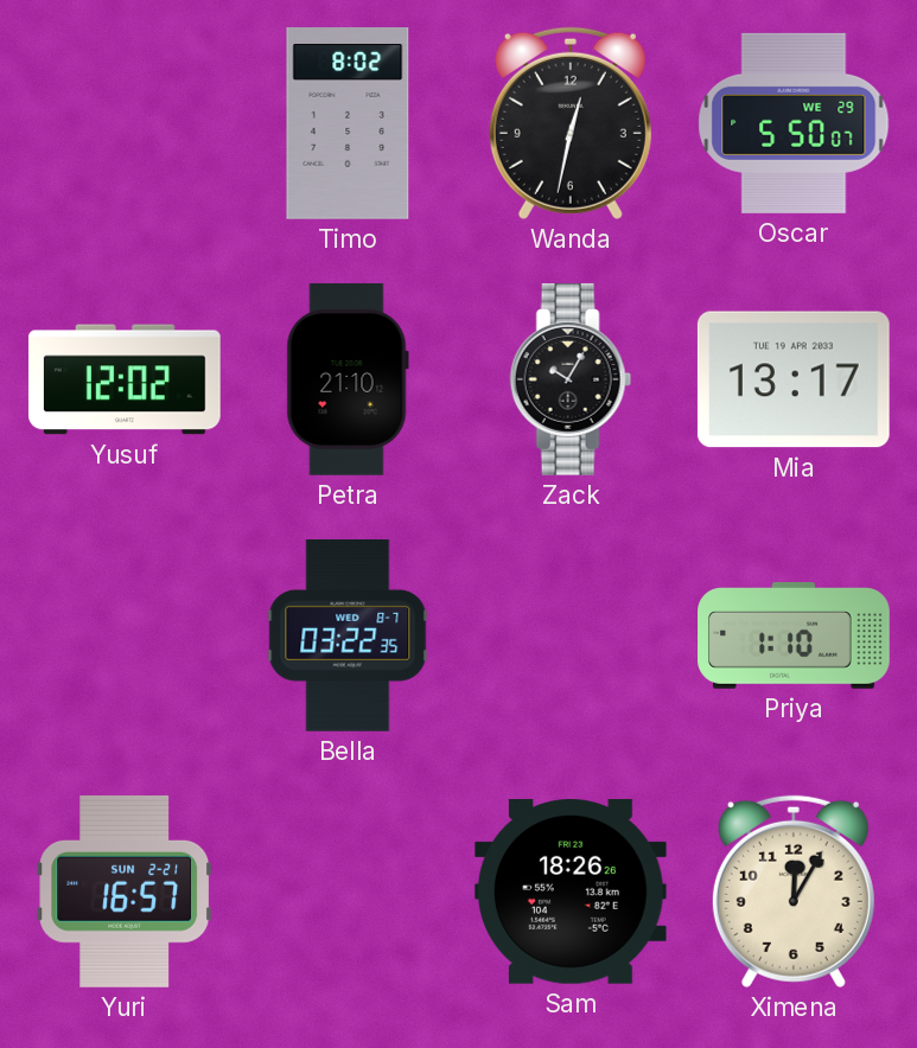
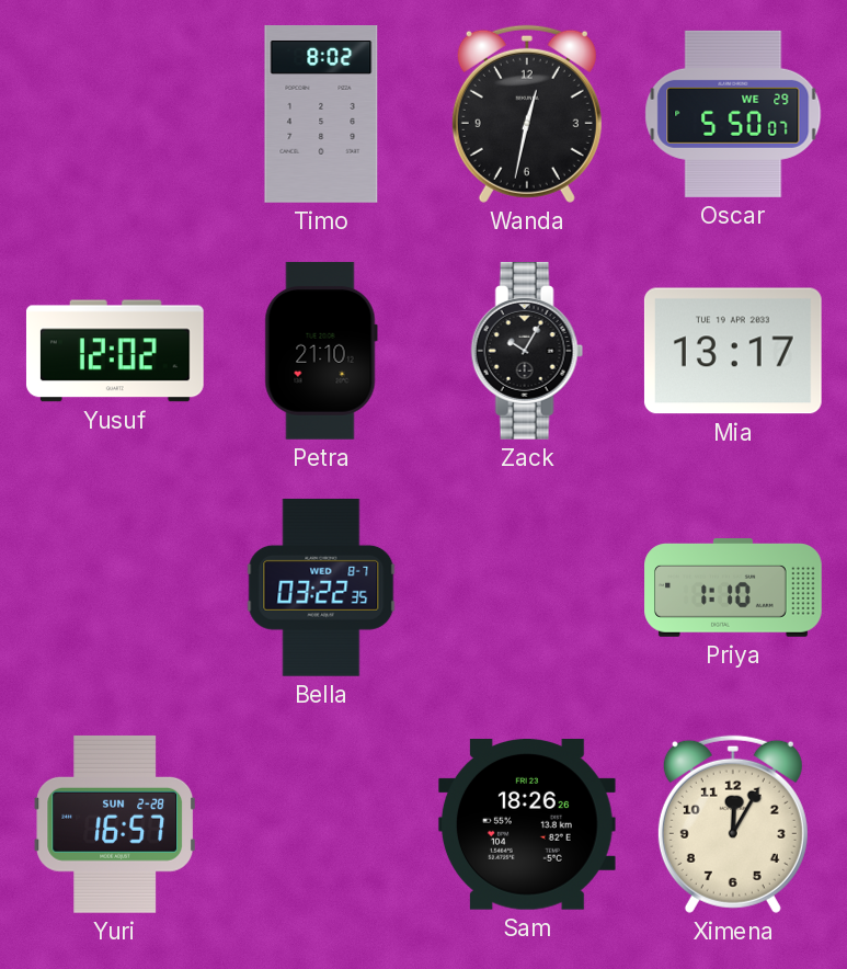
Yuri date: SUN 2-21 -> SUN 2-28
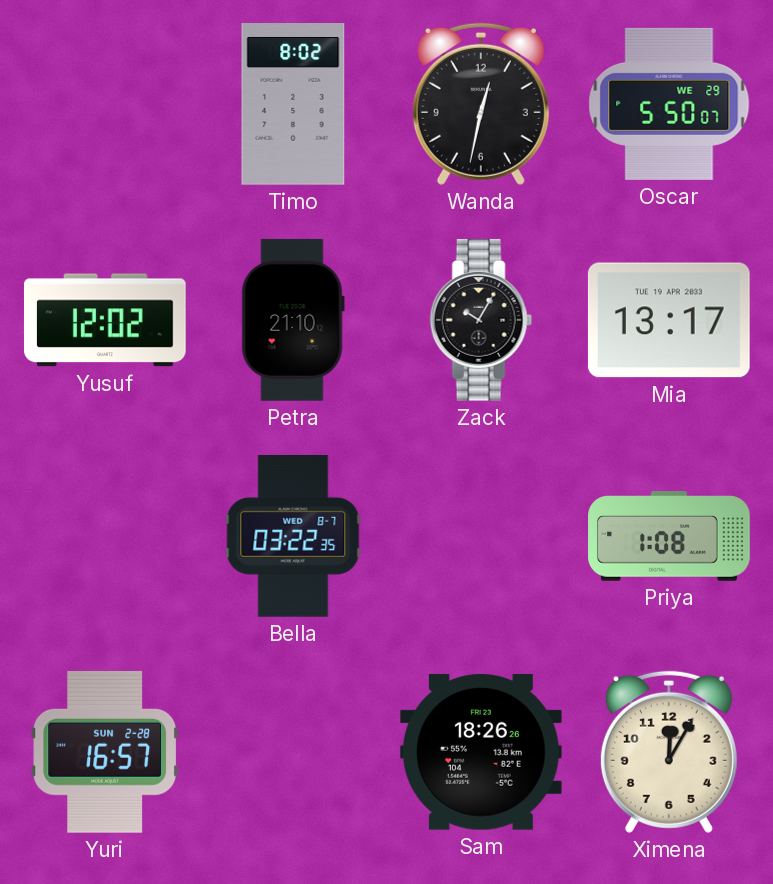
Priya: 1:10 -> 1:08
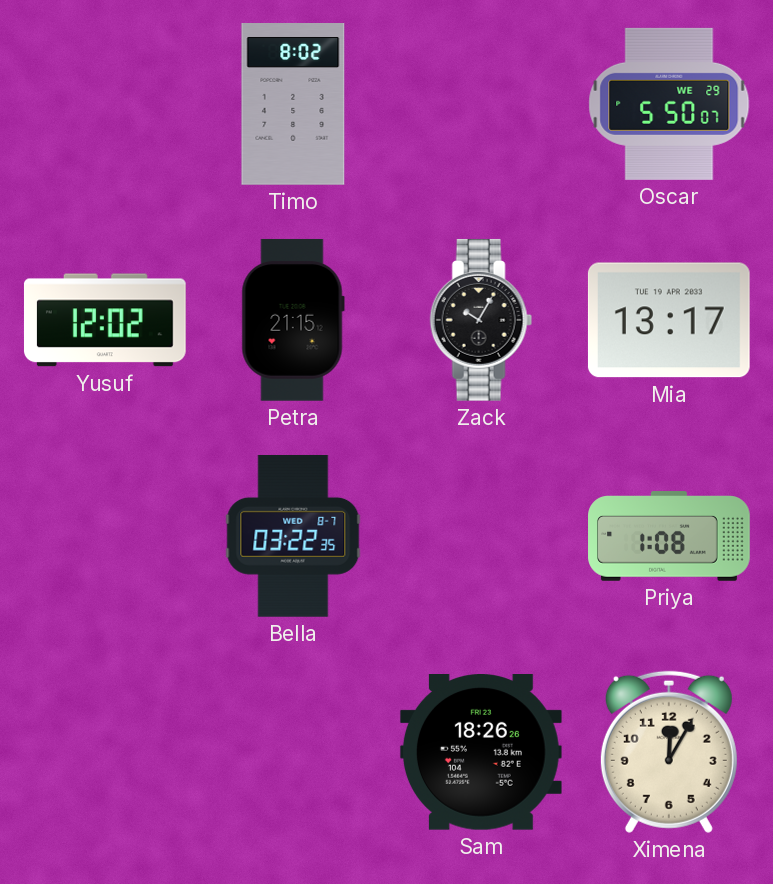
Wanda: 12:32 -> none
Petra: 21:10 -> 21:15
Yuri: 16:57 -> none
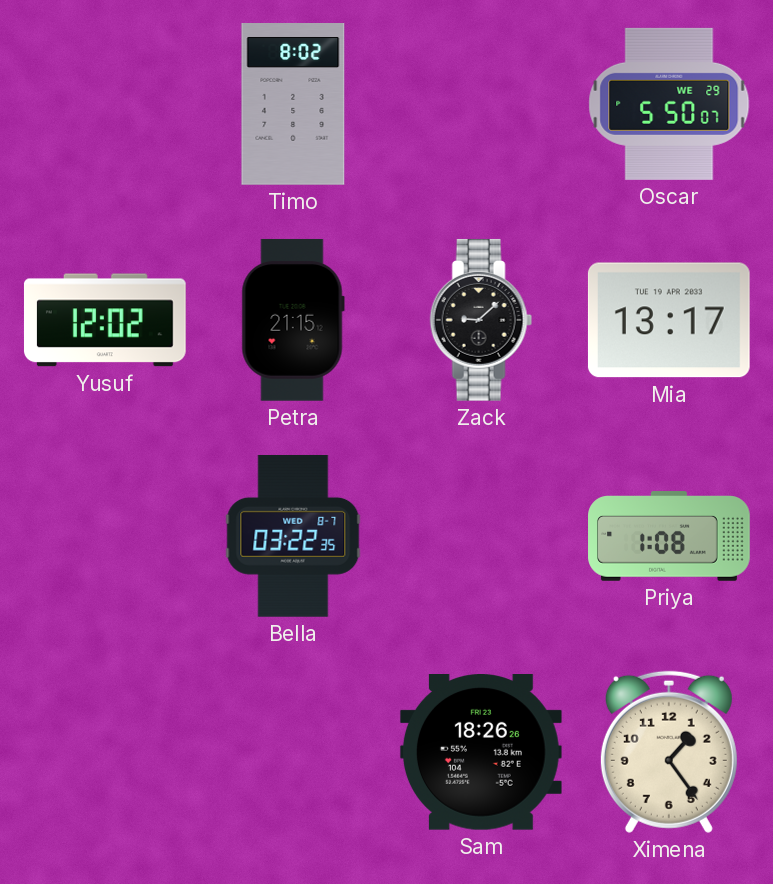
Zack: 10:05 -> 9:08
Ximena: 12:05 -> 1:24
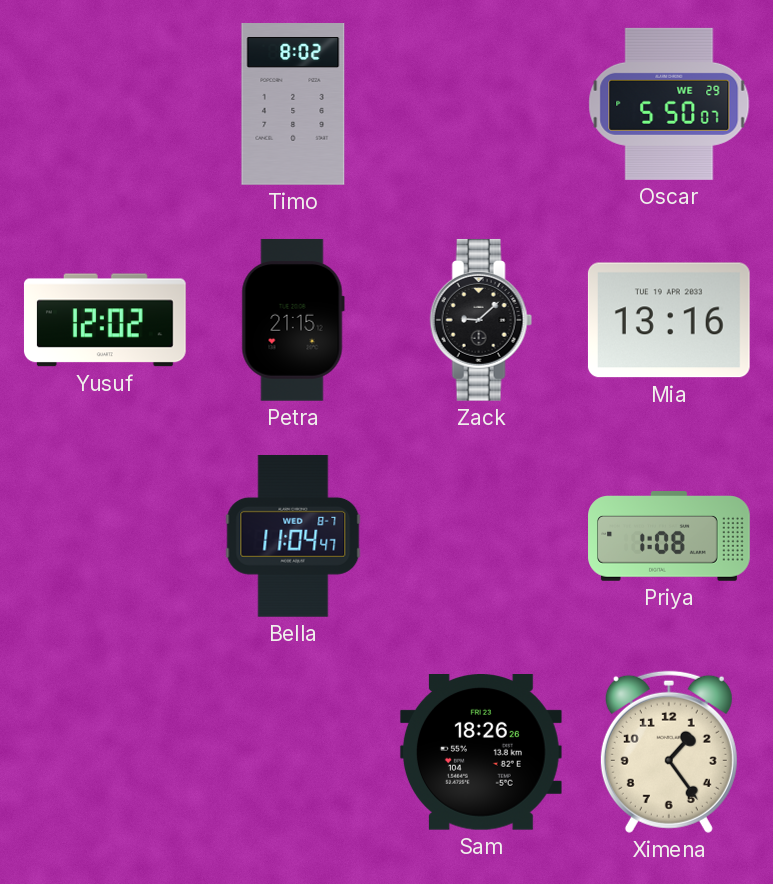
Mia: 13:17 -> 13:16
Bella: 03:22 -> 11:04
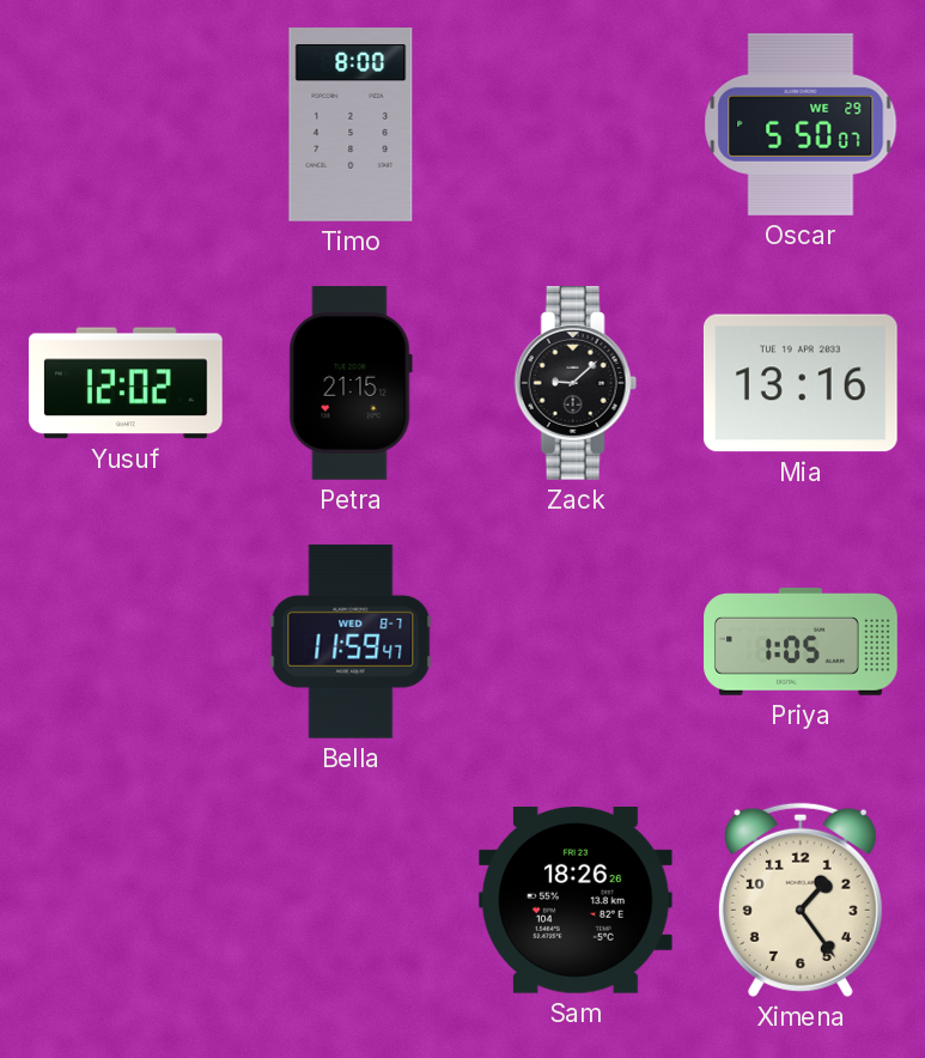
Timo: 8:02 -> 8:00
Bella: 11:04 -> 11:59
Priya: 1:08 -> 1:05
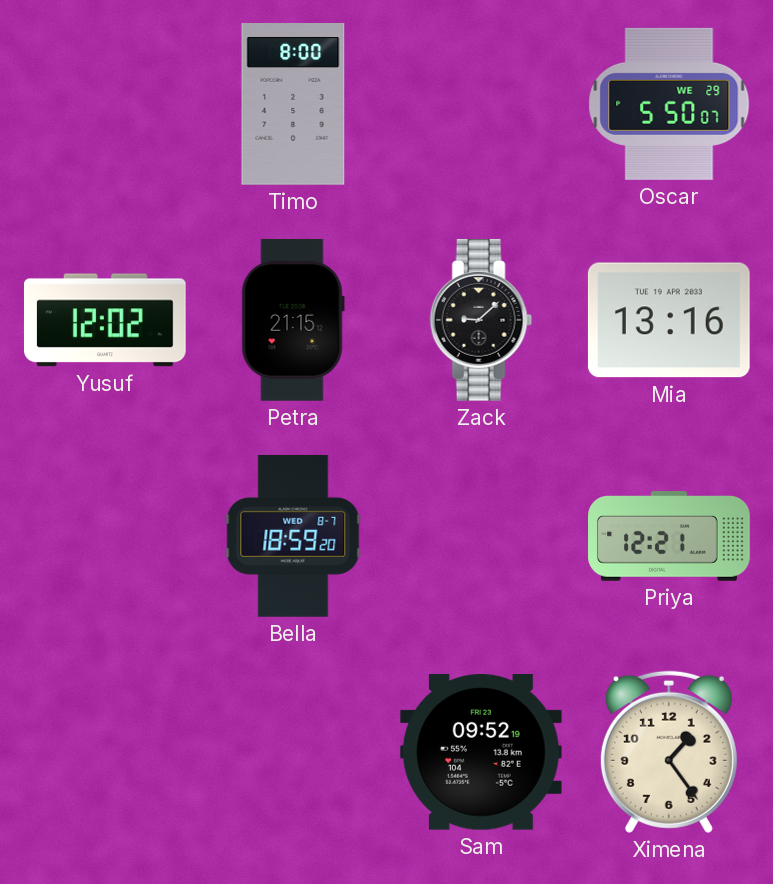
Bella: 11:59 -> 18:59
Priya: 1:05 -> 12:21
Sam: 18:26 -> 09:52
